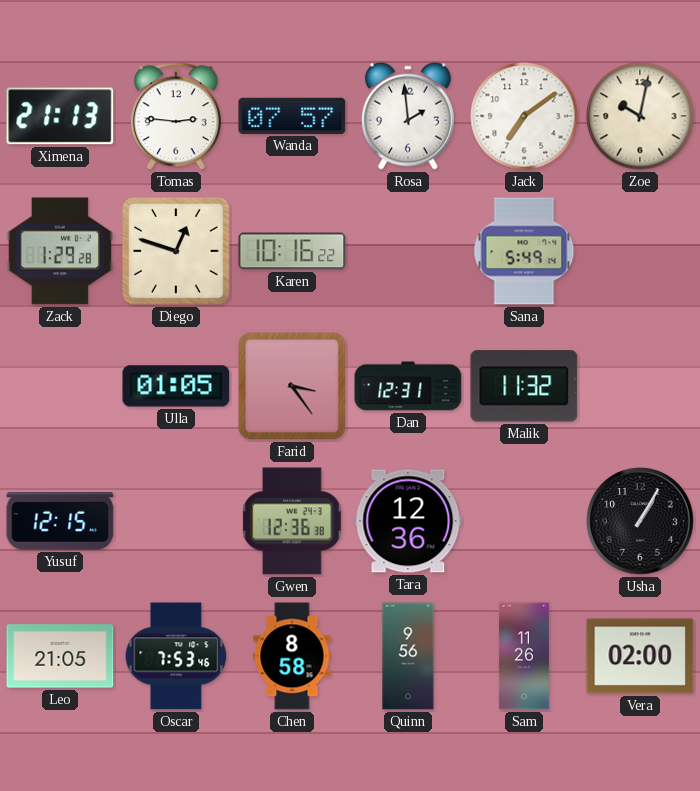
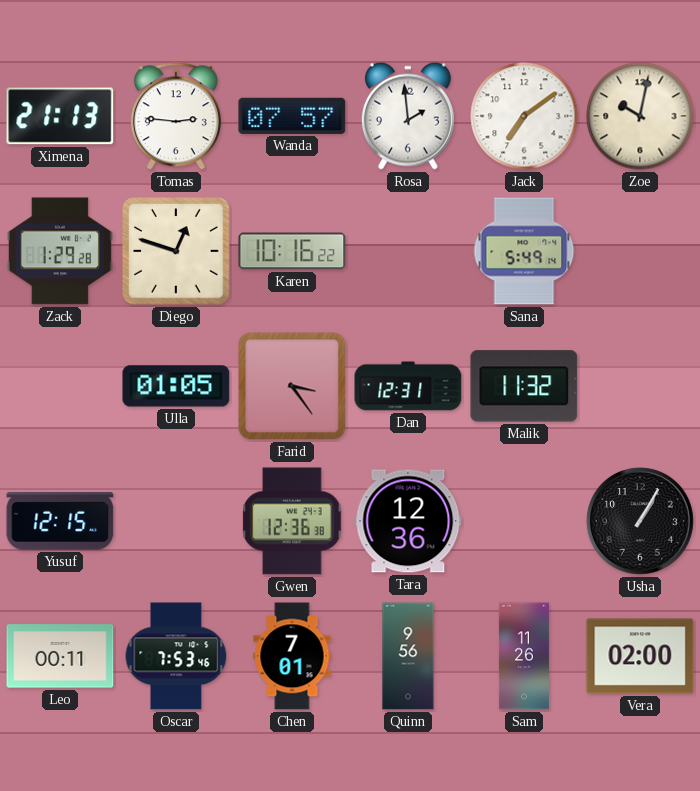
Leo: 21:05 -> 00:11
Chen: 8:58 -> 7:01
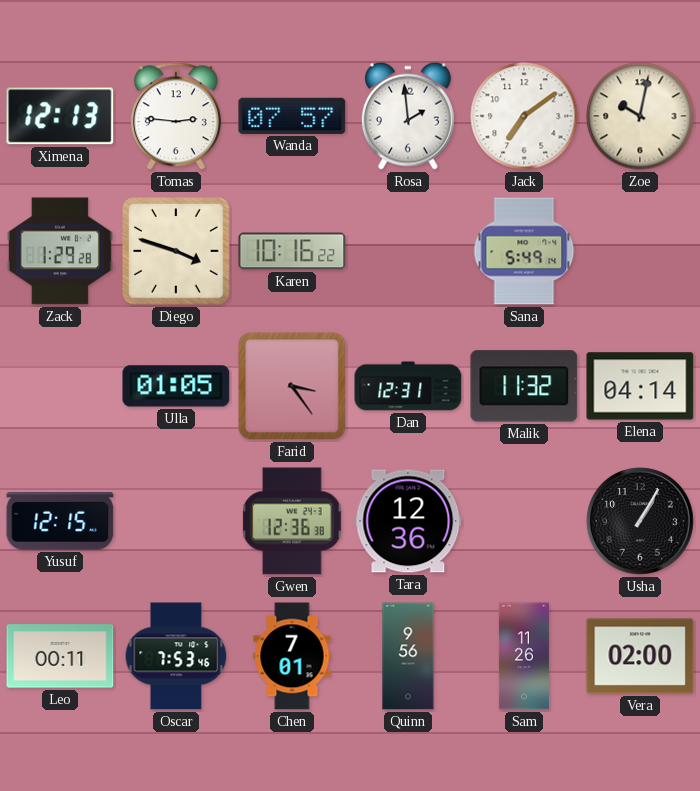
Ximena: 21:13 -> 12:13
Diego: 12:48 -> 3:48
Elena: none -> 04:14
